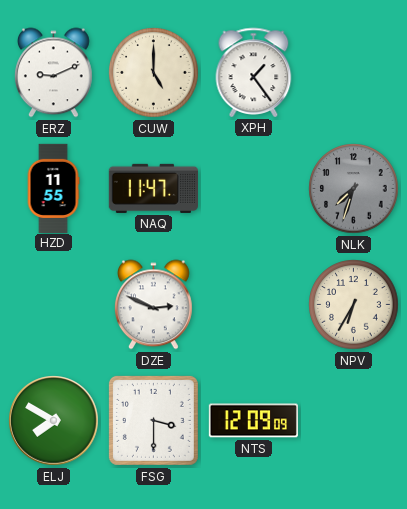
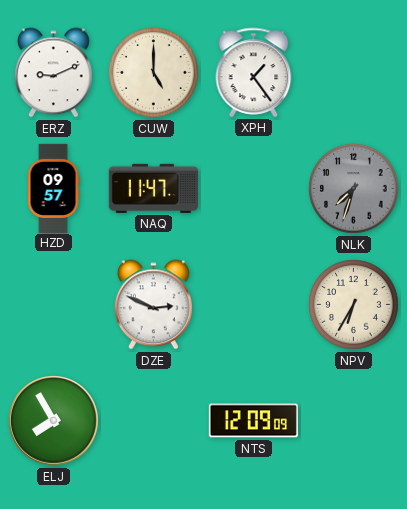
HZD: 11:55 -> 09:57
ELJ: 7:50 -> 7:55
FSG: 3:30 -> none
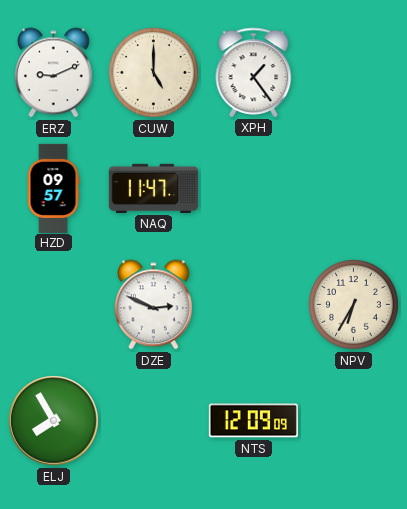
NLK: 7:33 -> none
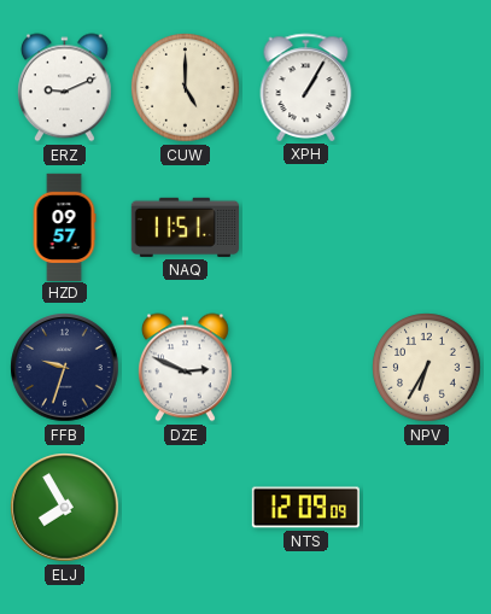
XPH: 1:24 -> 1:05
NAQ: 11:47 -> 11:51
FFB: none -> 9:33
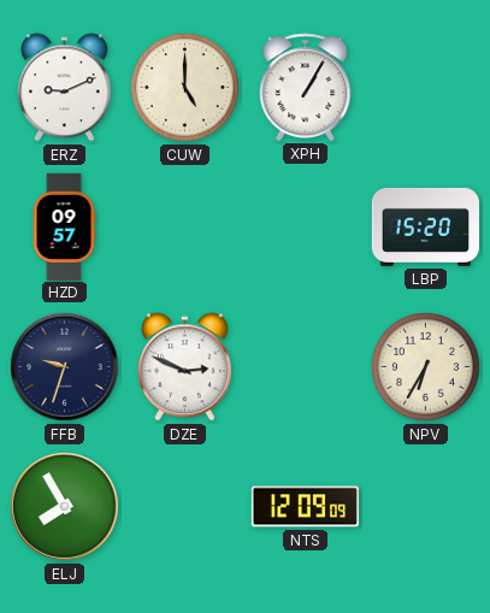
NAQ: 11:51 -> none
LBP: none -> 15:20
